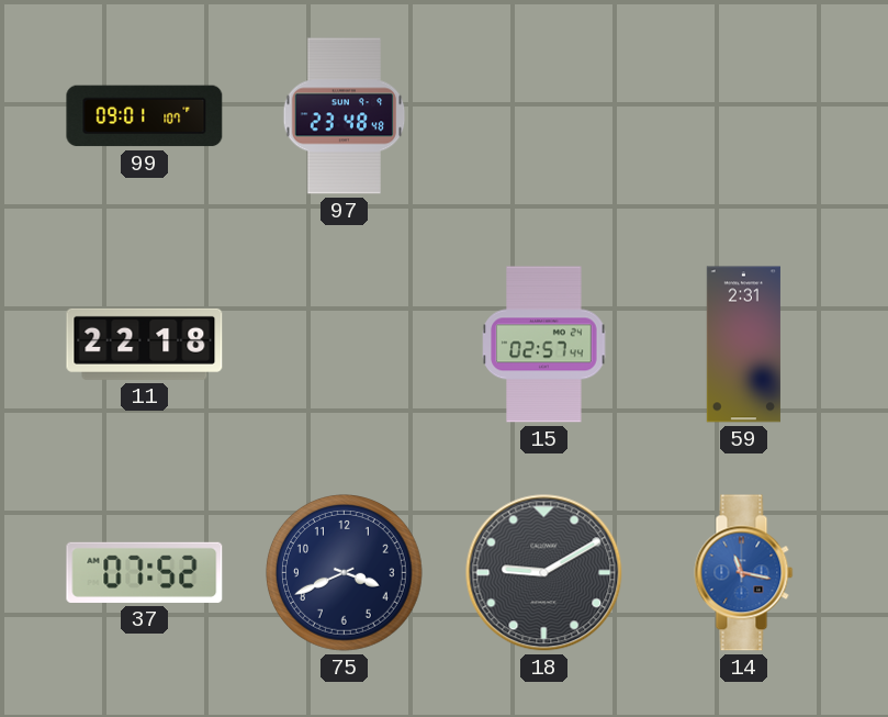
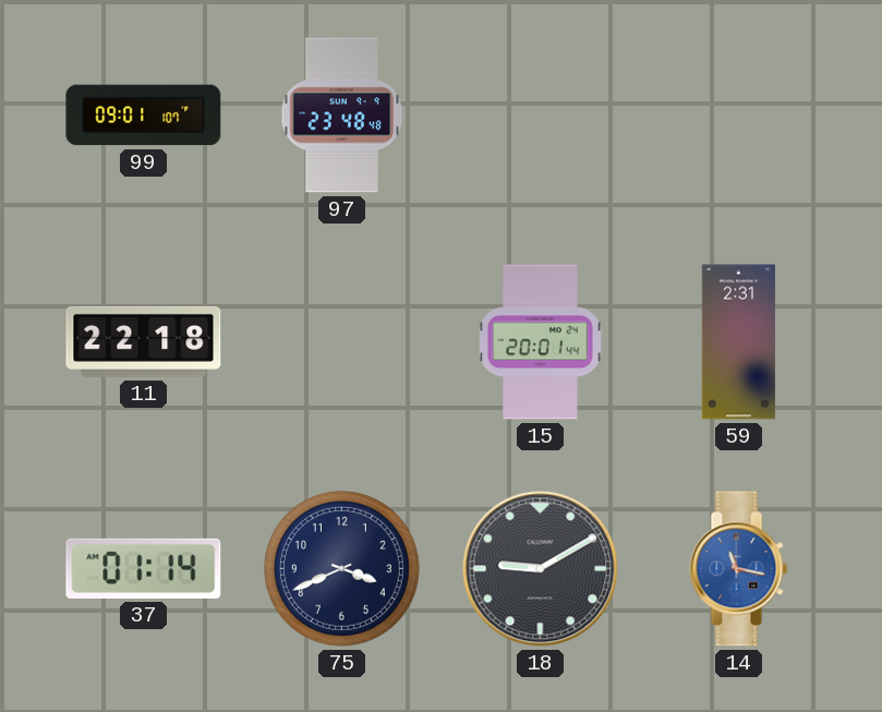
15: 02:57 -> 20:01
37: 07:52 -> 01:14
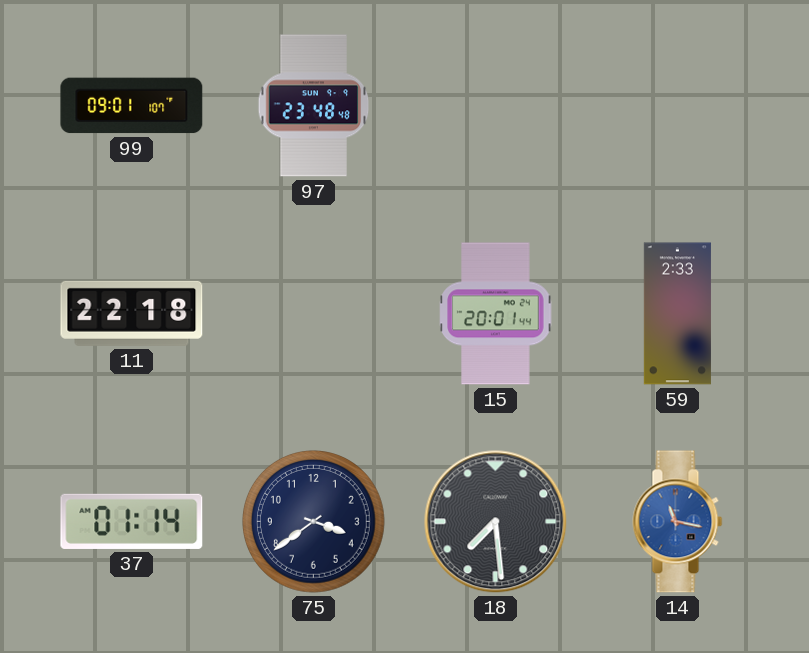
59: 2:31 -> 2:33
75: 3:41 -> 3:39
18: 9:10 -> 7:29
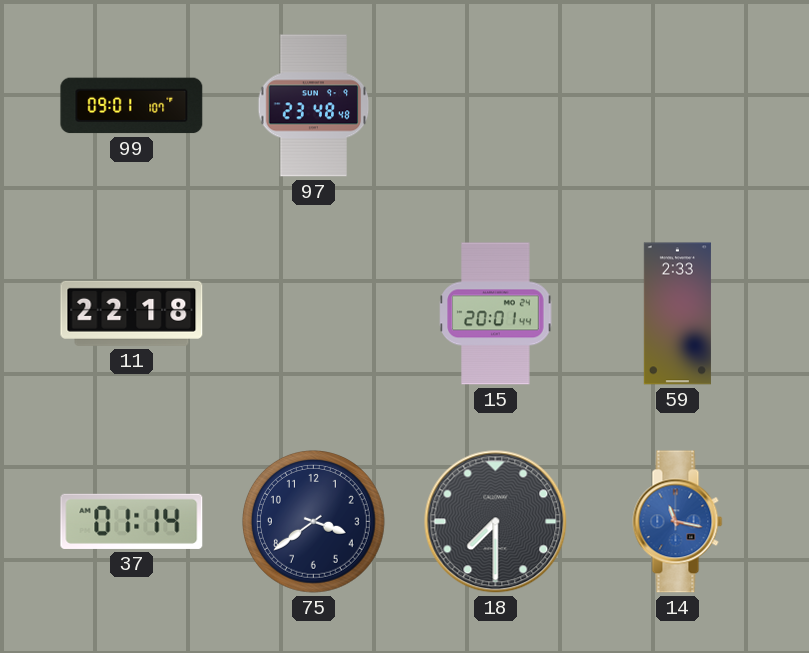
18: 7:29 -> 7:30
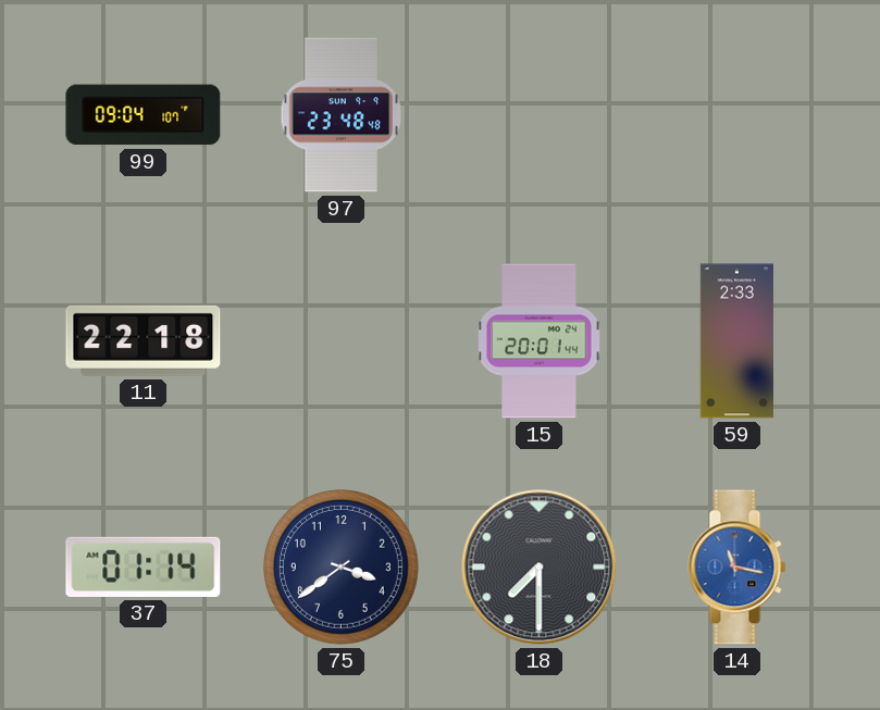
99: 09:01 -> 09:04
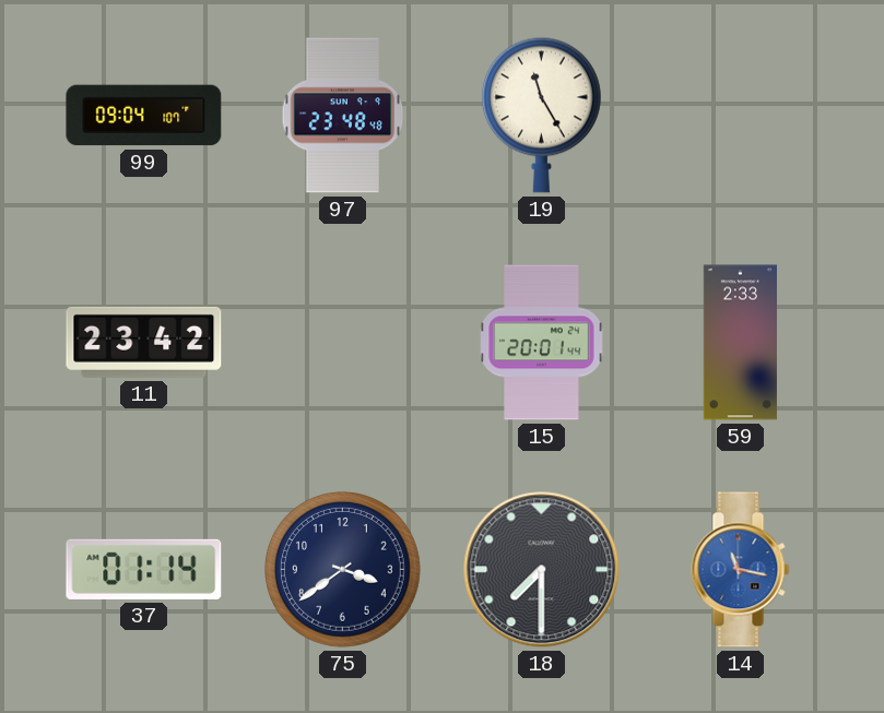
19: none -> 11:25
11: 22:18 -> 23:42
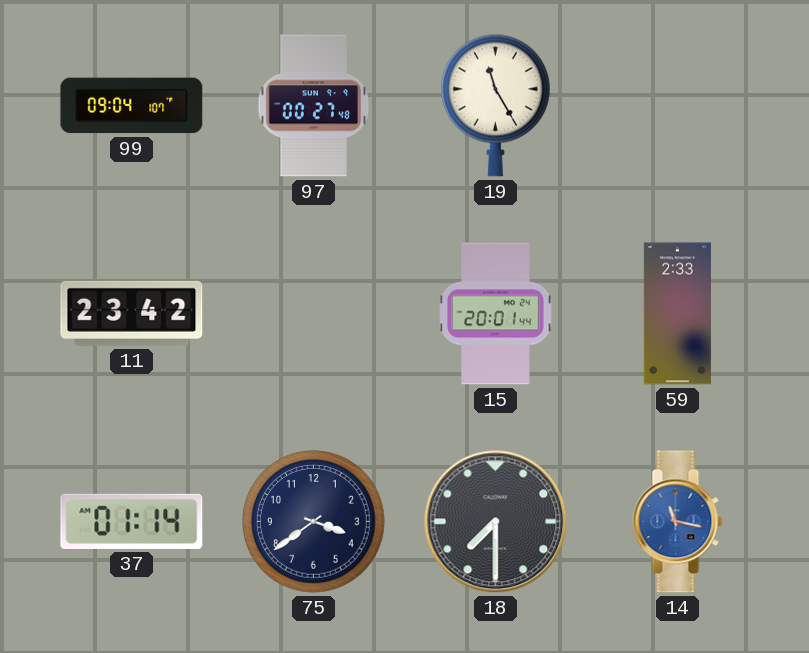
97: 23:48 -> 00:27
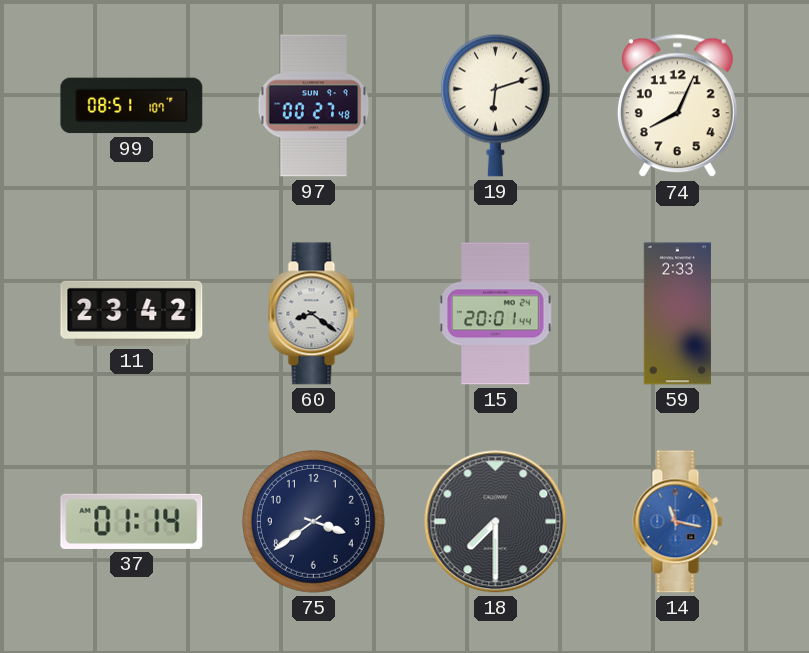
99: 09:04 -> 08:51
19: 11:25 -> 6:12
74: none -> 8:04
60: none -> 8:21
